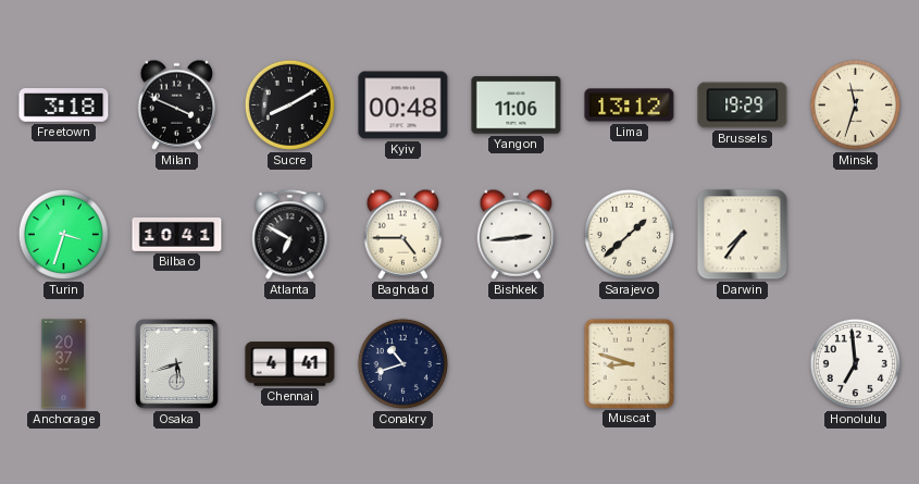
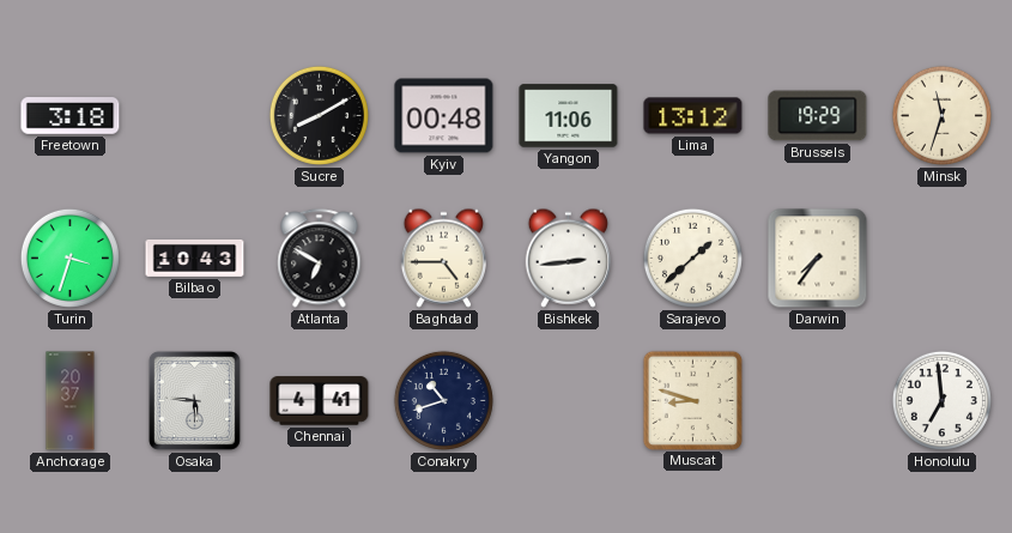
Milan: 3:49 -> none
Bilbao: 10:41 -> 10:43
Osaka: 5:42 -> 5:46
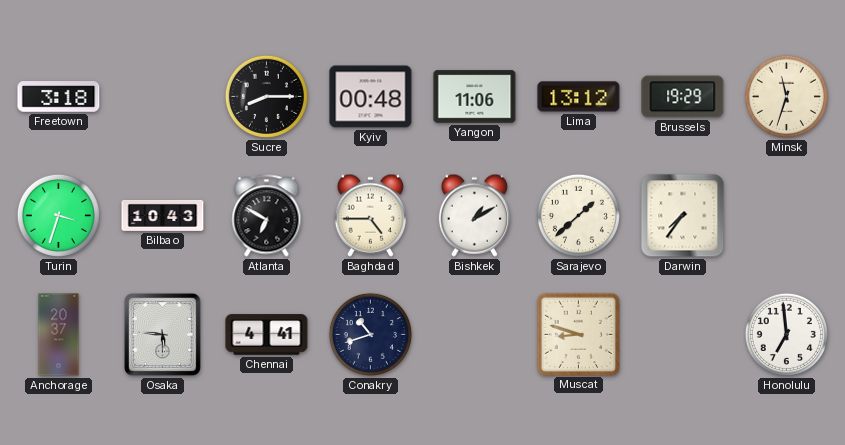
Sucre: 8:10 -> 8:15
Bishkek: 2:44 -> 1:10
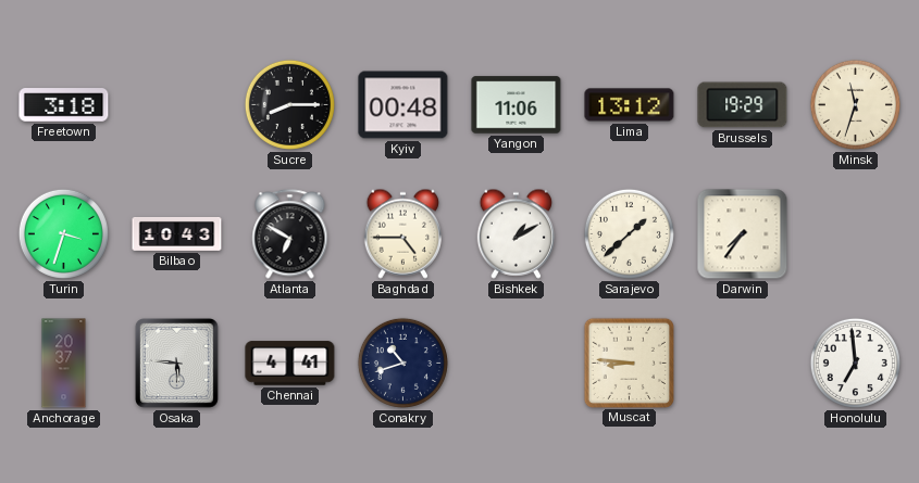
Muscat: 8:48 -> 8:46
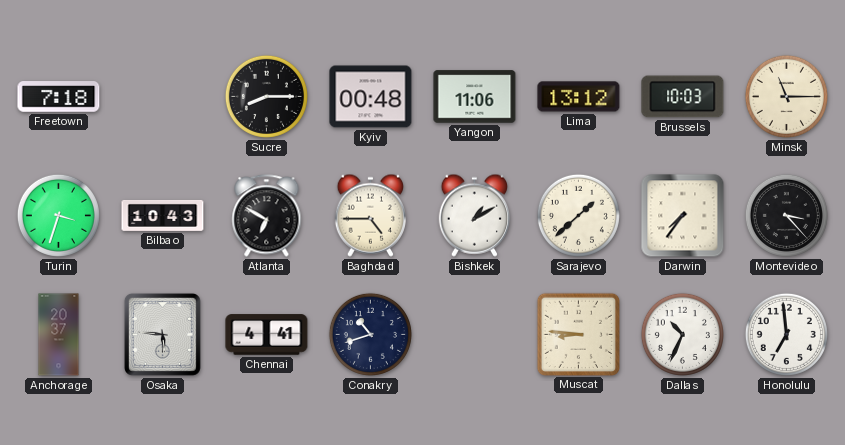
Freetown: 3:18 -> 7:18
Brussels: 19:29 -> 10:03
Minsk: 11:33 -> 11:15
Montevideo: none -> 3:23
Dallas: none -> 10:34
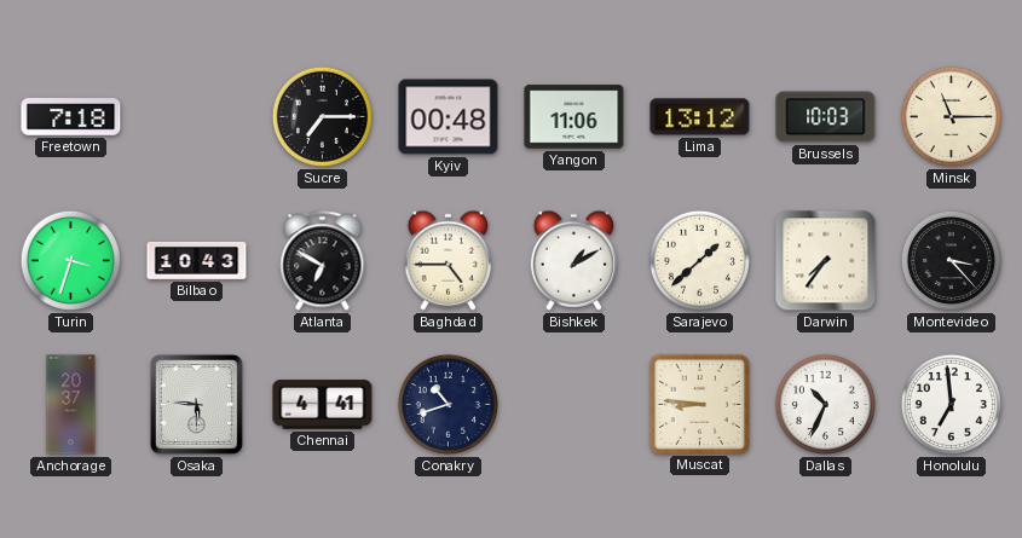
Sucre: 8:15 -> 7:15
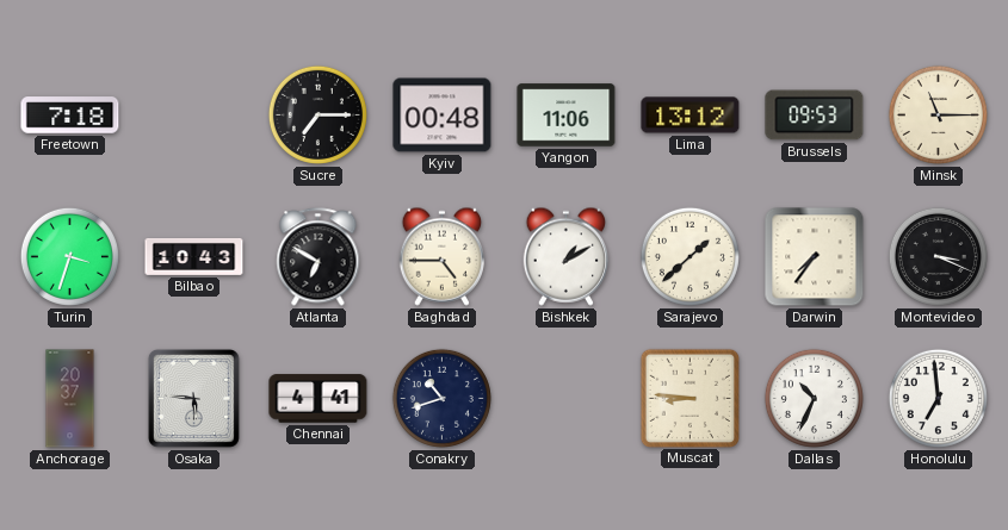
Brussels: 10:03 -> 09:53
Montevideo: 3:23 -> 3:19
